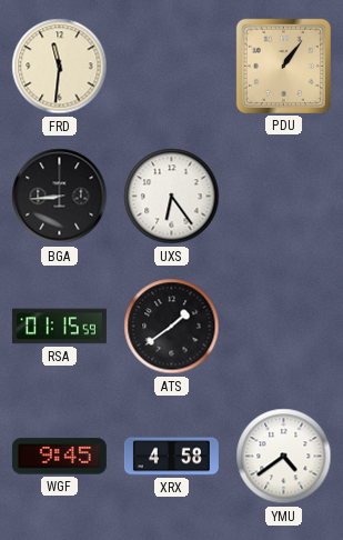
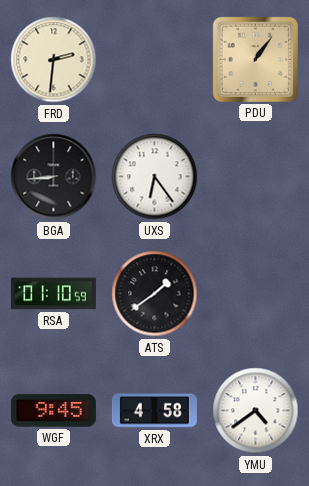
FRD: 11:31 -> 2:31
RSA: 01:15 -> 01:10
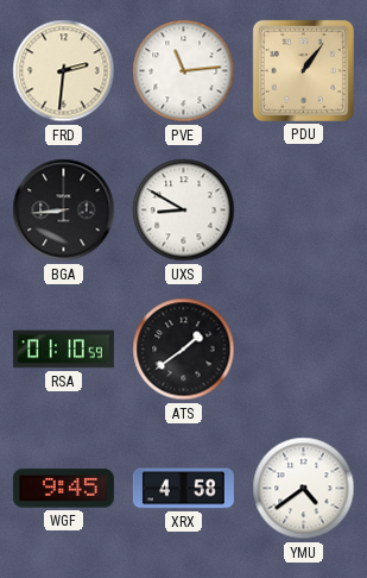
PVE: none -> 11:14
UXS: 6:24 -> 8:50
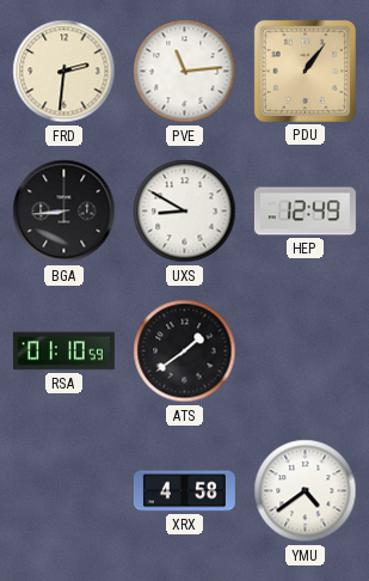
HEP: none -> 12:49
WGF: 9:45 -> none
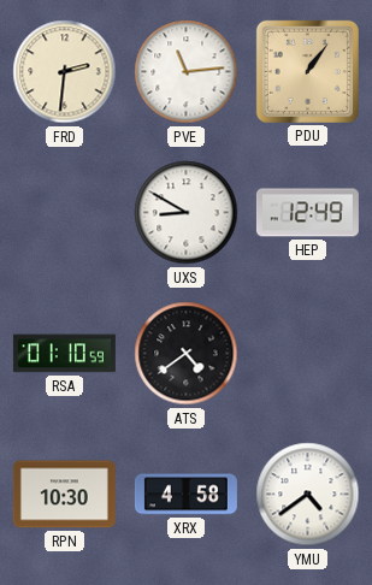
BGA: 8:44 -> none
ATS: 1:39 -> 4:39
RPN: none -> 10:30
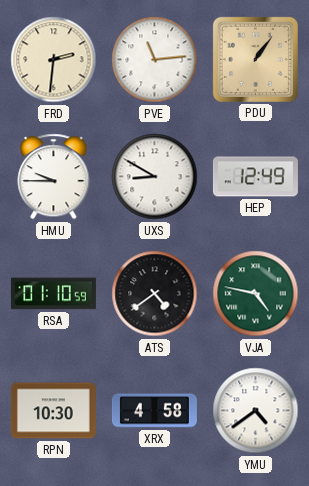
HMU: none -> 9:45
VJA: none -> 4:47
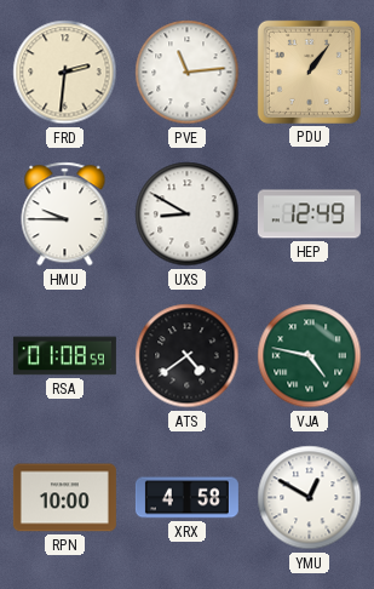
RSA: 01:10 -> 01:08
RPN: 10:30 -> 10:00
YMU: 4:39 -> 12:50
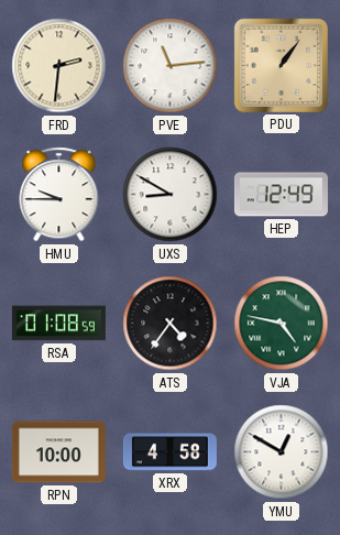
ATS: 4:39 -> 4:36
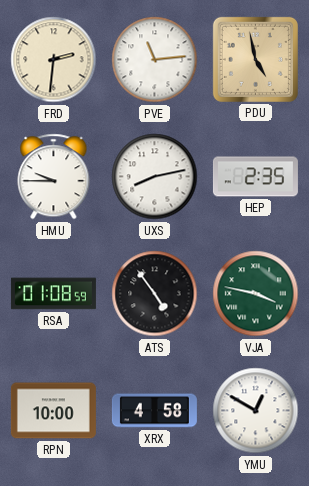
PDU: 1:06 -> 4:58
UXS: 8:50 -> 8:13
HEP: 12:49 -> 2:35
ATS: 4:36 -> 4:54
VJA: 4:47 -> 3:47
